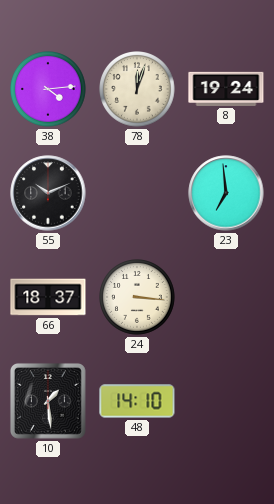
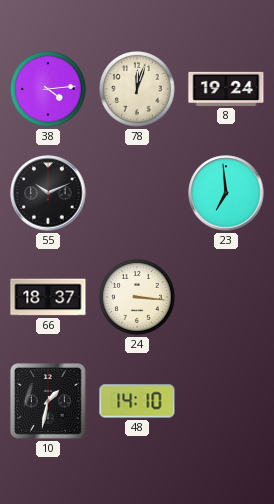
10: 1:29 -> 1:32
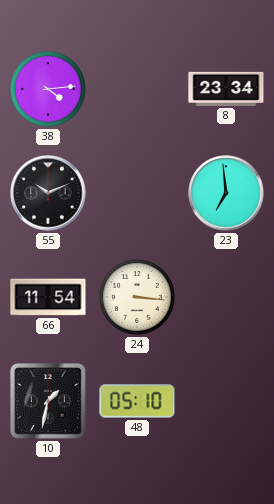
78: 12:03 -> none
8: 19:24 -> 23:34
66: 18:37 -> 11:54
48: 14:10 -> 05:10
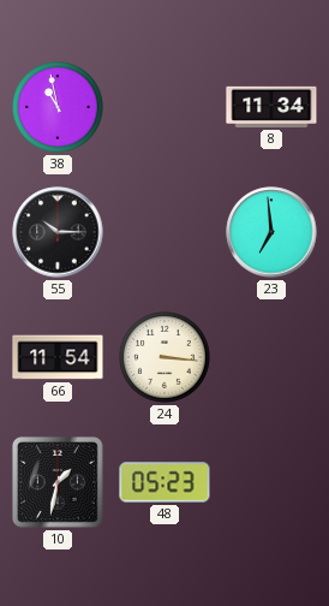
38: 4:14 -> 10:58
8: 23:34 -> 11:34
55: 10:11 -> 10:15
48: 05:10 -> 05:23
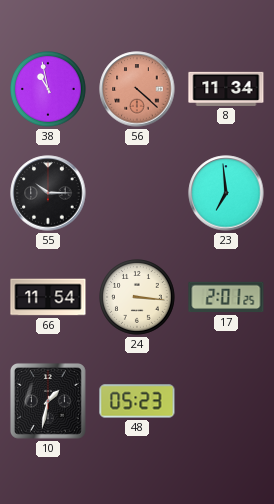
56: none -> 4:22
17: none -> 2:01
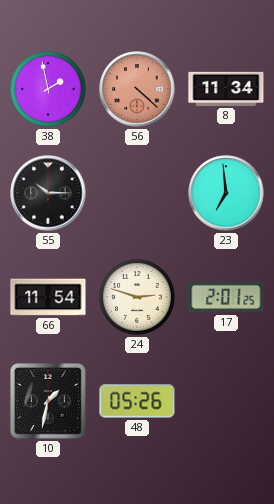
38: 10:58 -> 1:58
24: 3:16 -> 2:48
48: 05:23 -> 05:26
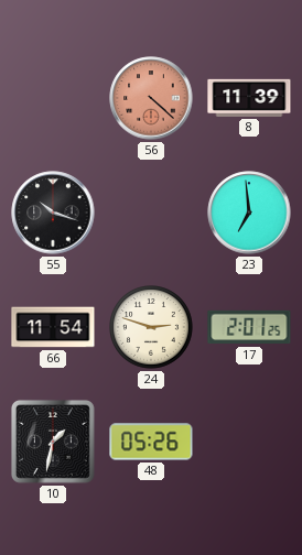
38: 1:58 -> none
8: 11:34 -> 11:39
55: 10:15 -> 10:18
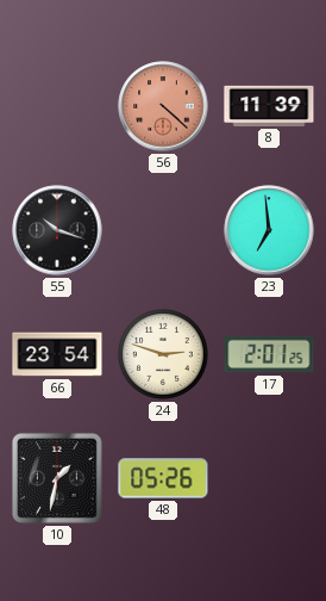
66: 11:54 -> 23:54
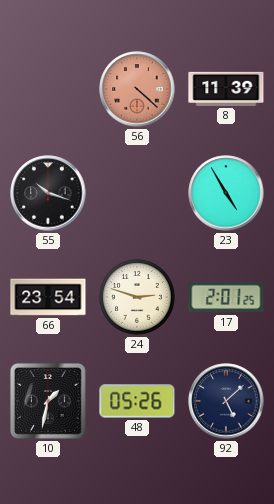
23: 6:59 -> 4:55
92: none -> 5:08
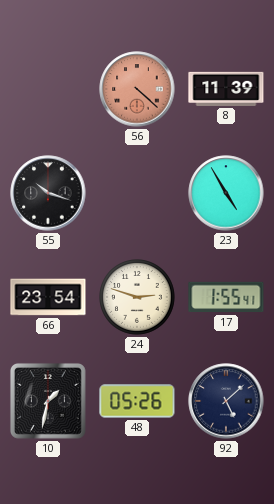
17: 2:01 -> 1:55
